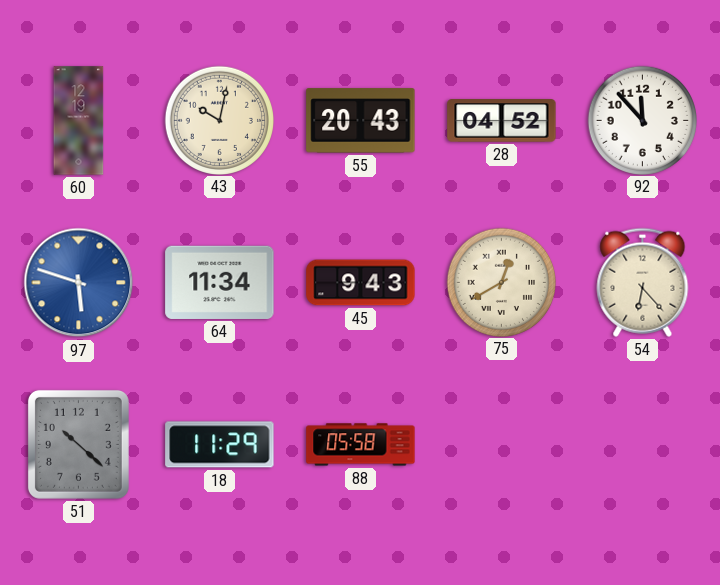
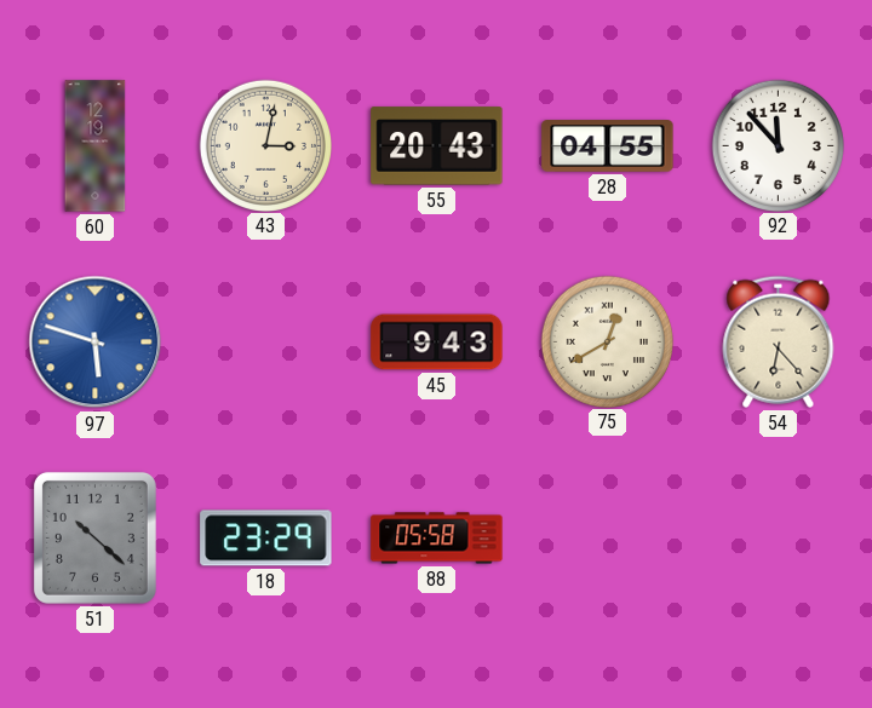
43: 10:02 -> 3:02
28: 04:52 -> 04:55
64: 11:34 -> none
18: 11:29 -> 23:29
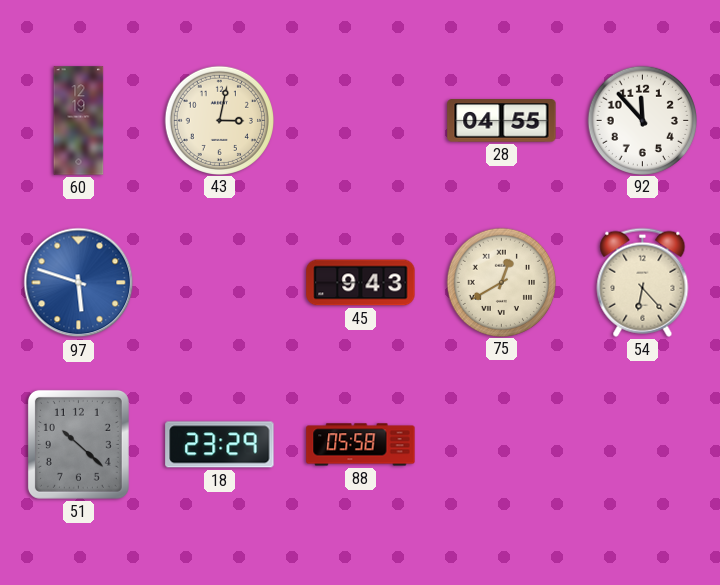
55: 20:43 -> none
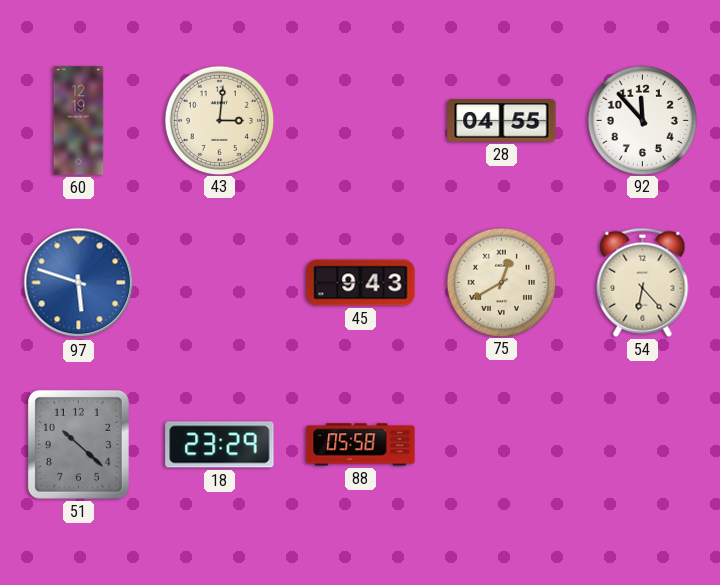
43: 3:02 -> 3:01
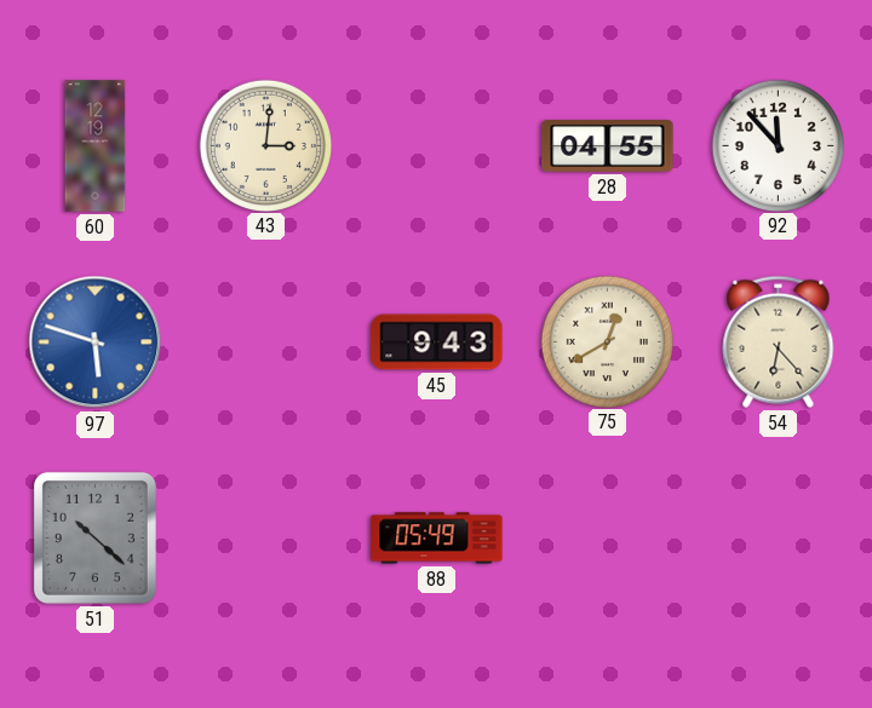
18: 23:29 -> none
88: 05:58 -> 05:49
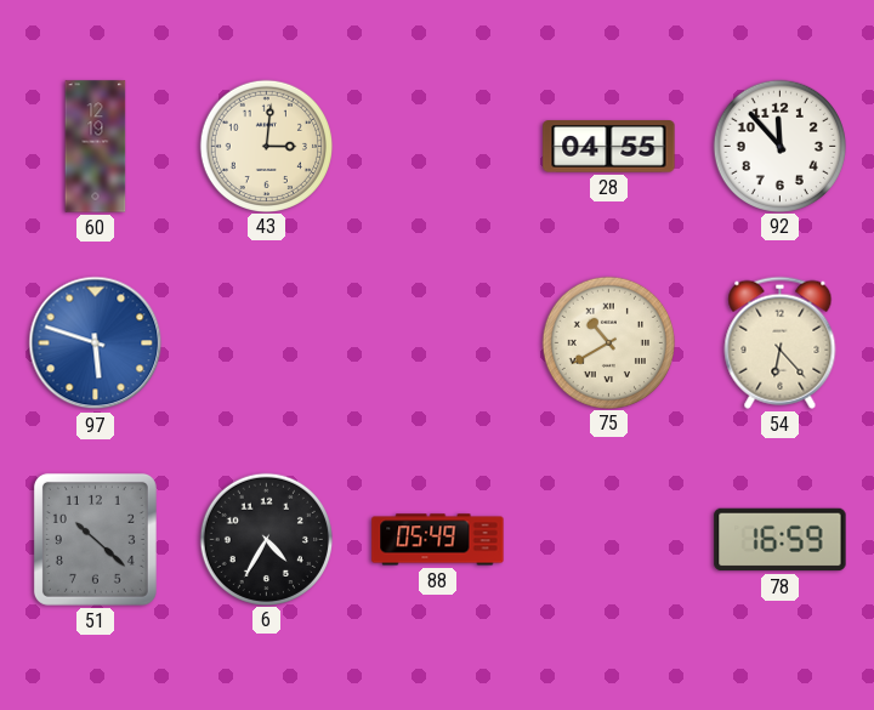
45: 9:43 -> none
75: 12:40 -> 10:40
6: none -> 4:35
78: none -> 16:59
